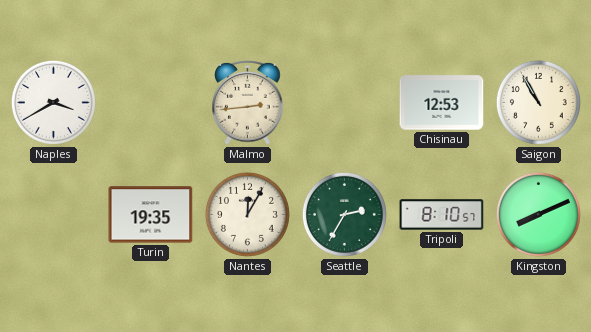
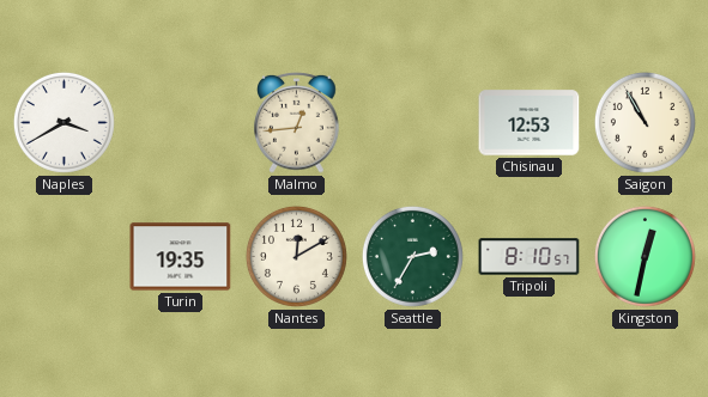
Malmo: 2:44 -> 12:44
Nantes: 12:05 -> 12:10
Kingston: 8:11 -> 12:32
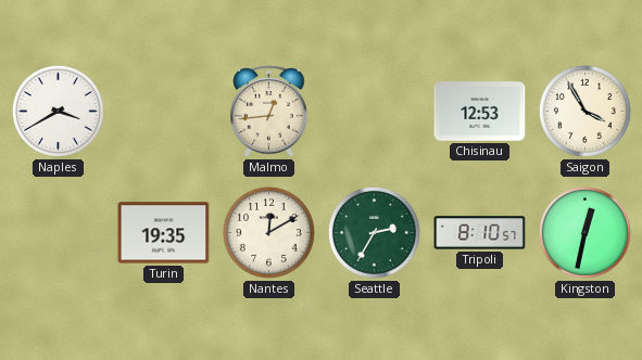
Saigon: 10:55 -> 3:55
